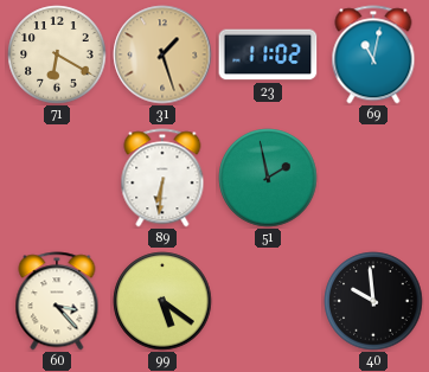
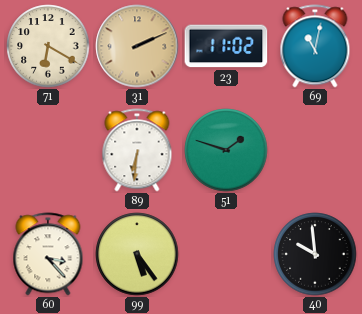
31: 1:27 -> 2:11
51: 1:58 -> 1:48
99: 5:21 -> 5:24
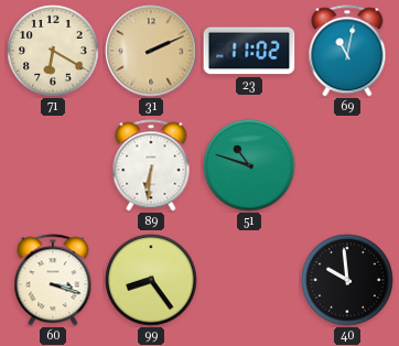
51: 1:48 -> 10:48
60: 3:23 -> 3:18
99: 5:24 -> 8:24
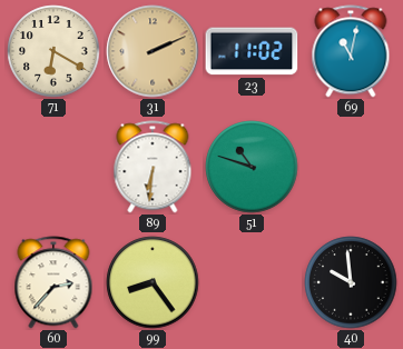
60: 3:18 -> 2:37
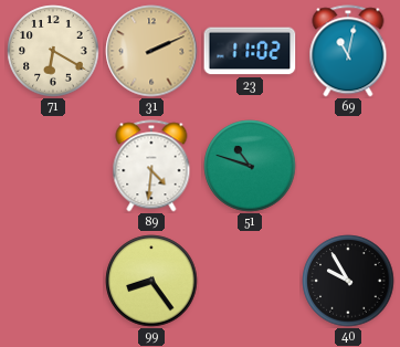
89: 6:31 -> 4:31
60: 2:37 -> none
40: 9:59 -> 9:55
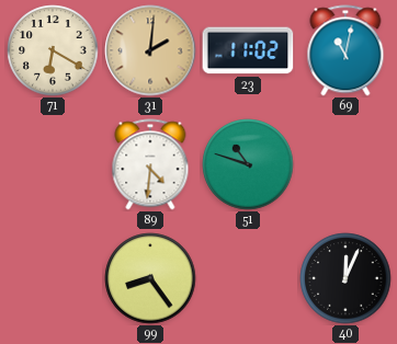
31: 2:11 -> 2:01
40: 9:55 -> 12:04
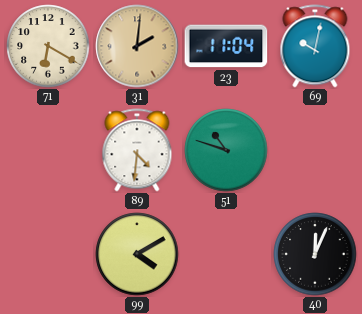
23: 11:02 -> 11:04
69: 11:02 -> 10:02
99: 8:24 -> 4:10
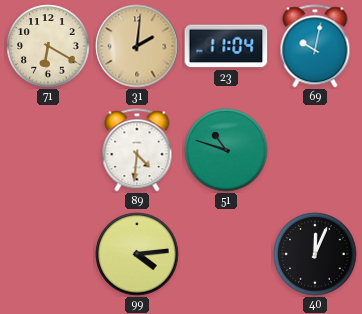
99: 4:10 -> 4:14
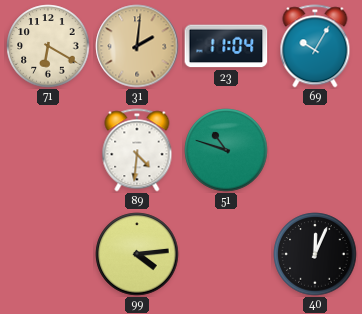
69: 10:02 -> 10:05
